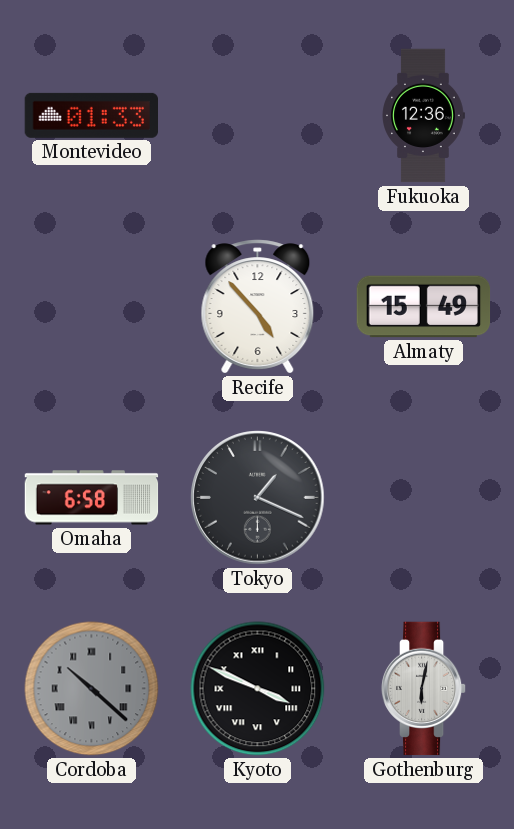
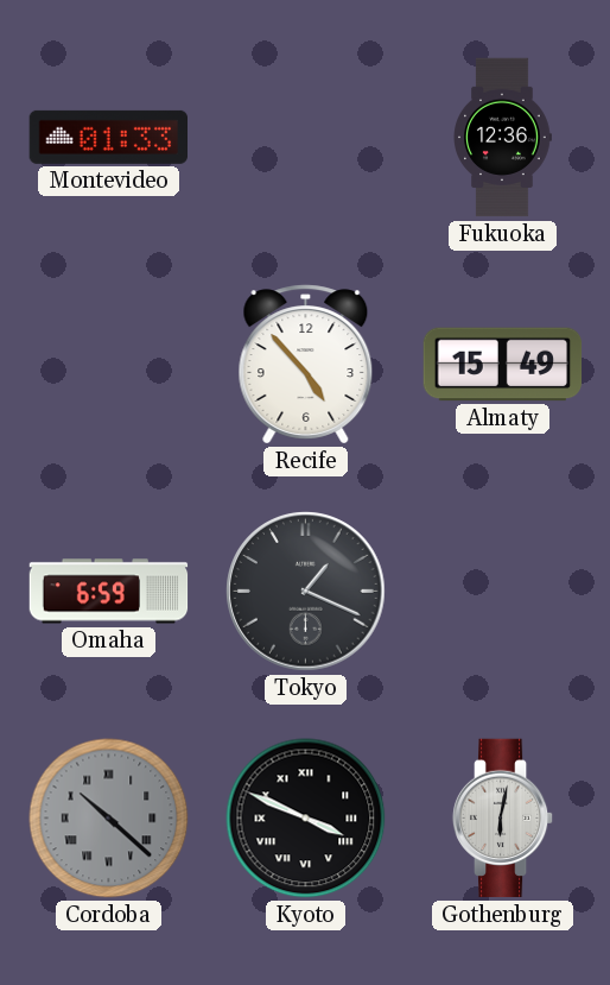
Omaha: 6:58 -> 6:59
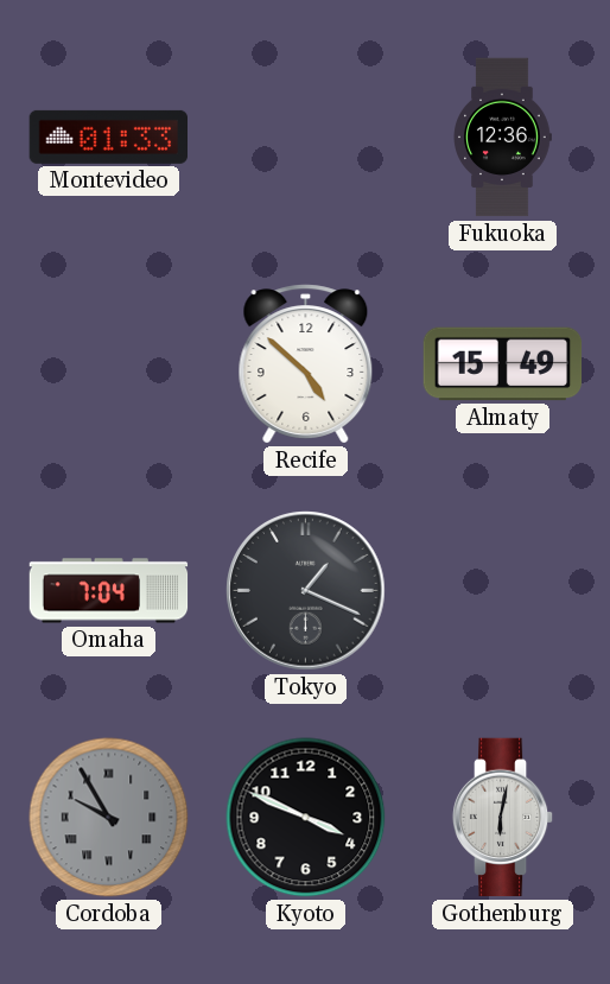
Recife: 4:53 -> 4:52
Omaha: 6:59 -> 7:04
Cordoba: 10:22 -> 9:55
Kyoto numerals: Roman -> Arabic
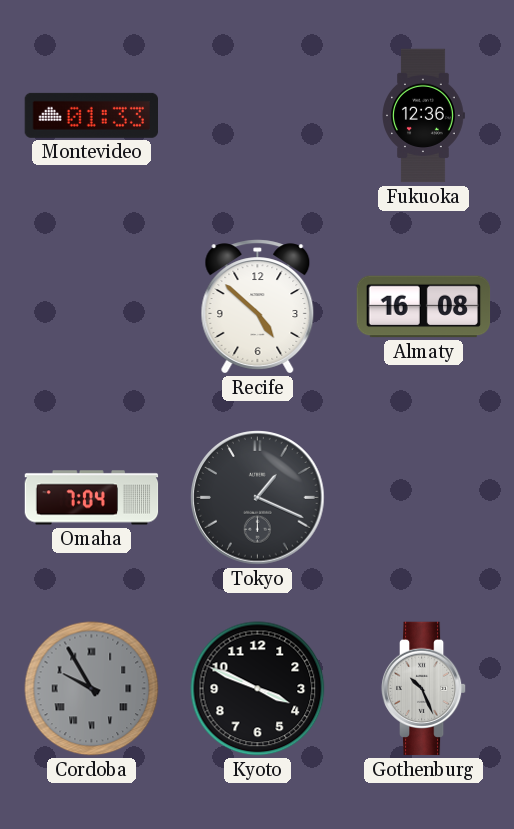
Almaty: 15:49 -> 16:08
Gothenburg: 6:02 -> 10:26
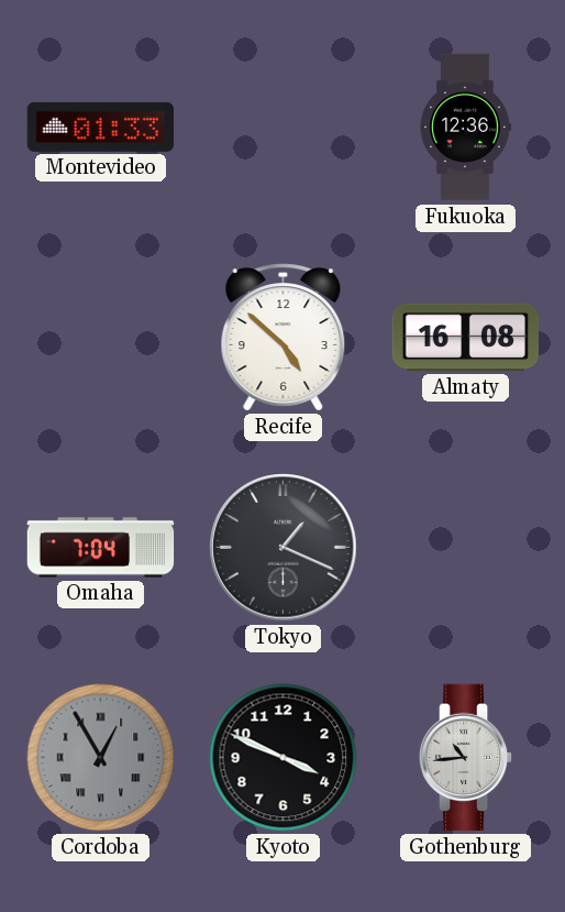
Cordoba: 9:55 -> 12:55
Gothenburg: 10:26 -> 10:44
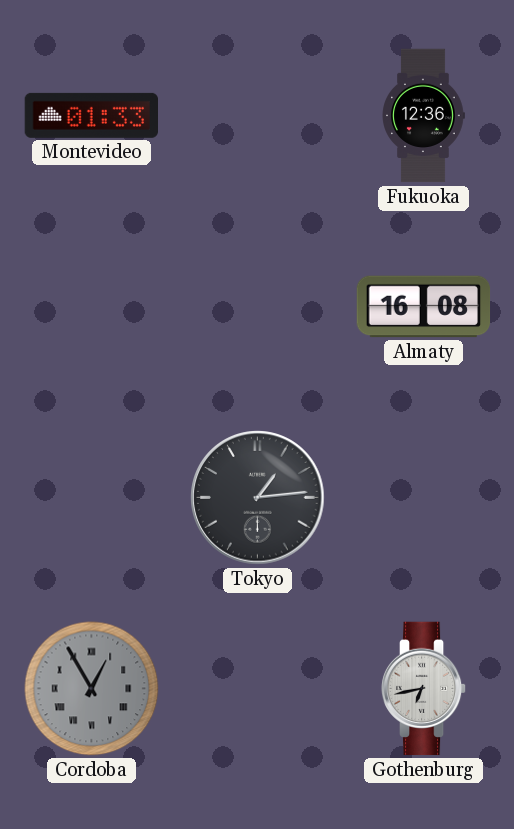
Recife: 4:52 -> none
Omaha: 7:04 -> none
Tokyo: 1:19 -> 1:14
Kyoto: 3:49 -> none
Gothenburg: 10:44 -> 6:43
